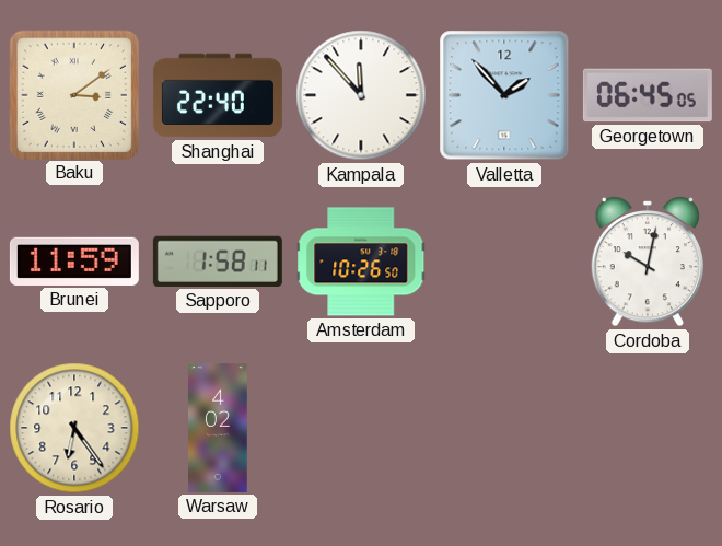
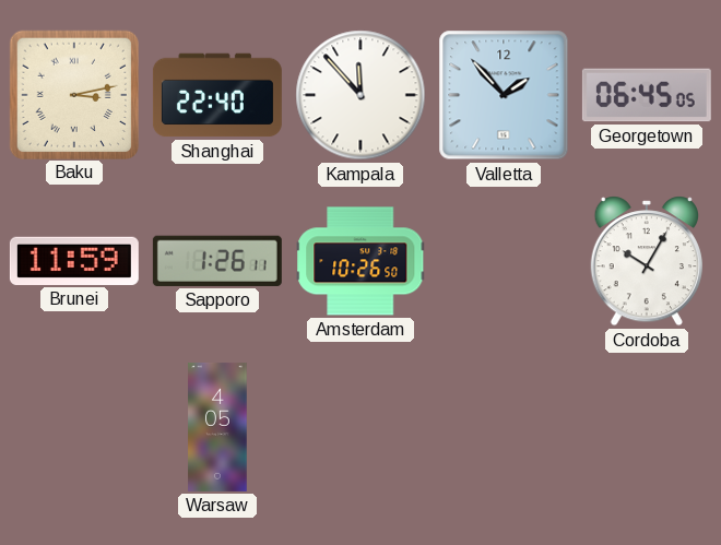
Baku: 3:09 -> 3:13
Sapporo: 1:58 -> 1:26
Cordoba: 10:02 -> 10:05
Rosario: 6:24 -> none
Warsaw: 4:02 -> 4:05
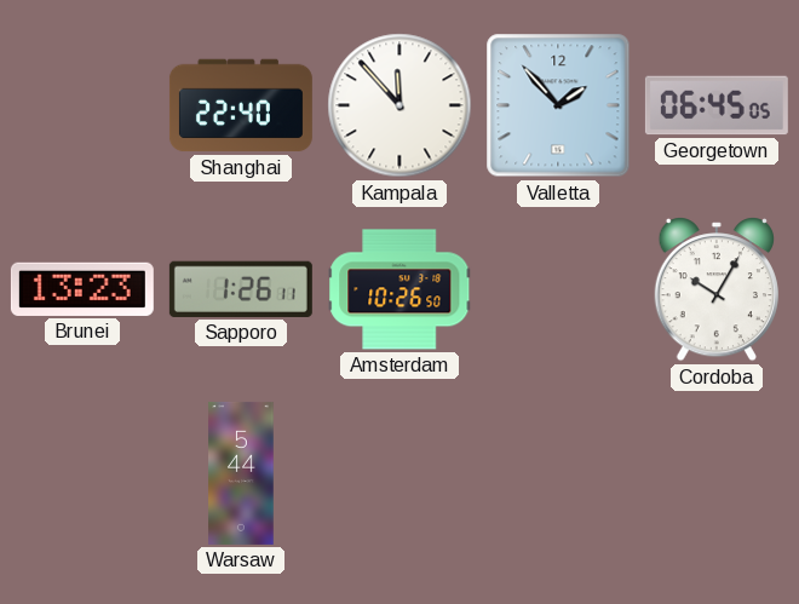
Baku: 3:13 -> none
Brunei: 11:59 -> 13:23
Warsaw: 4:05 -> 5:44
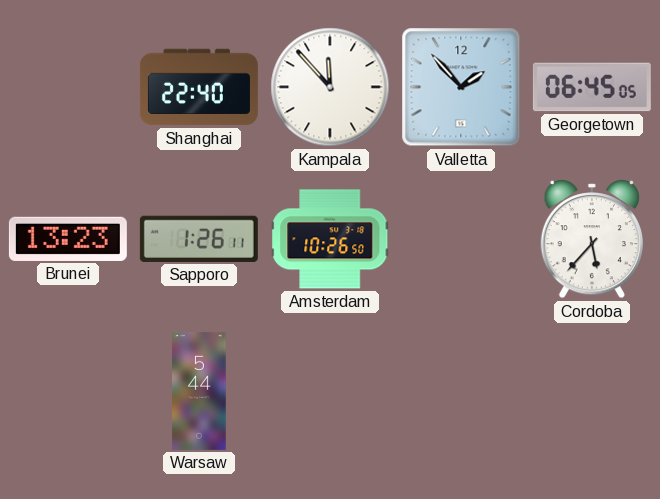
Cordoba: 10:05 -> 5:37
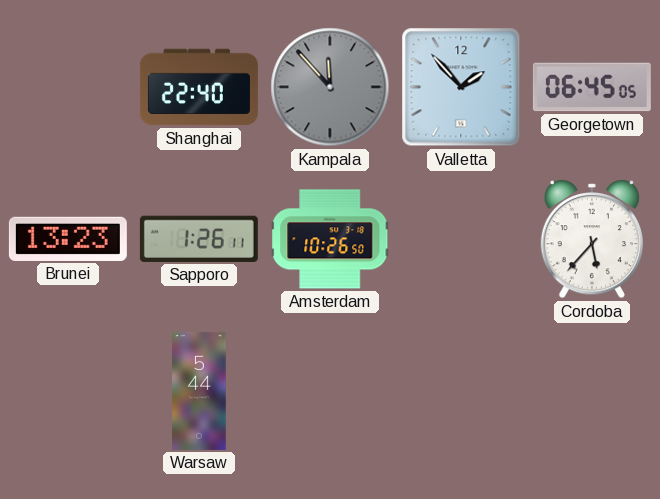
Kampala dial: white -> grey
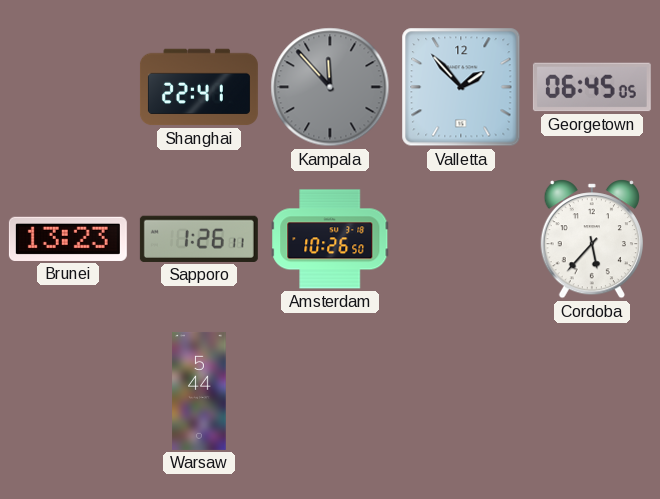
Shanghai: 22:40 -> 22:41
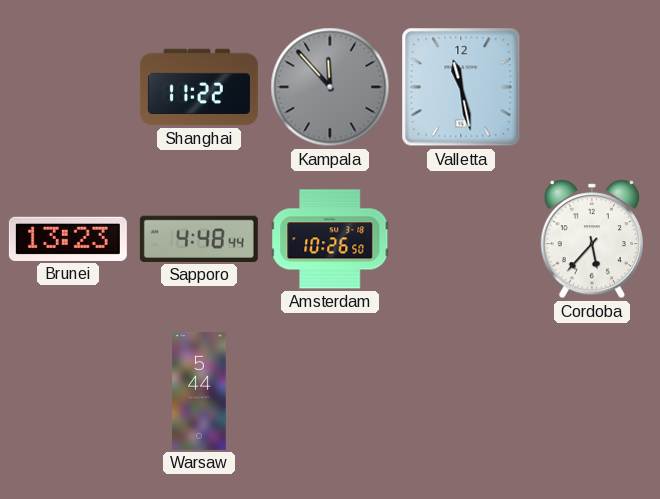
Shanghai: 22:41 -> 11:22
Valletta: 1:53 -> 11:28
Georgetown: 06:45 -> none
Sapporo: 1:26 -> 4:48
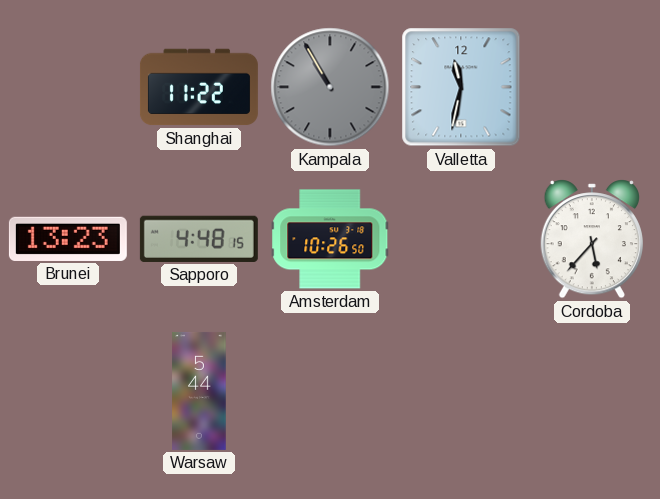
Kampala: 11:53 -> 10:55
Valletta: 11:28 -> 11:32
Sapporo: 4:48:44 -> 4:48:15
